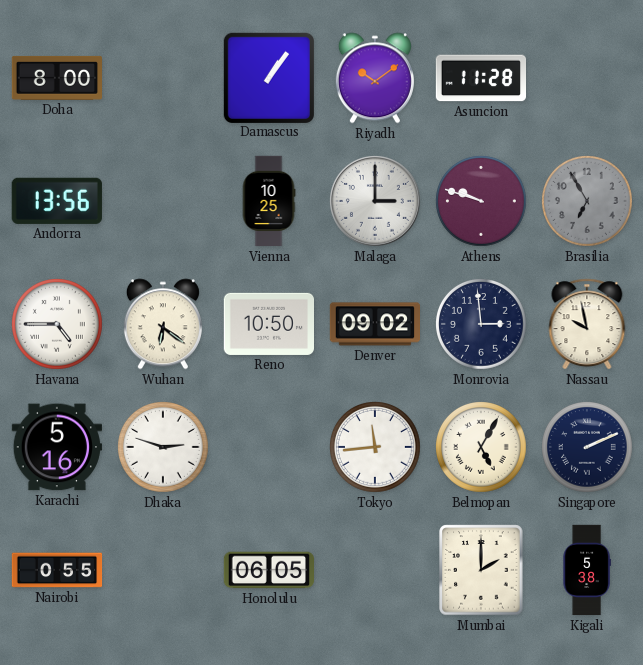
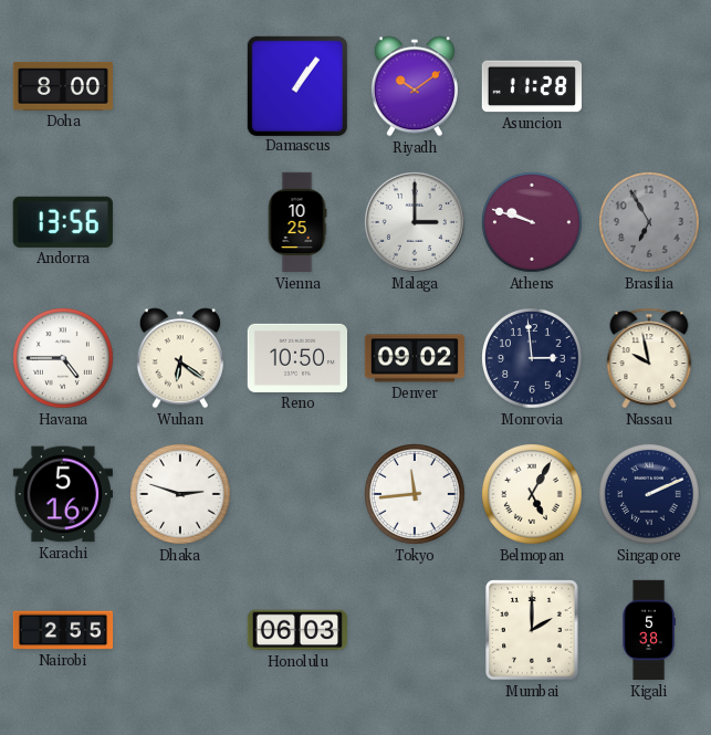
Nairobi: 0:55 -> 2:55
Honolulu: 06:05 -> 06:03
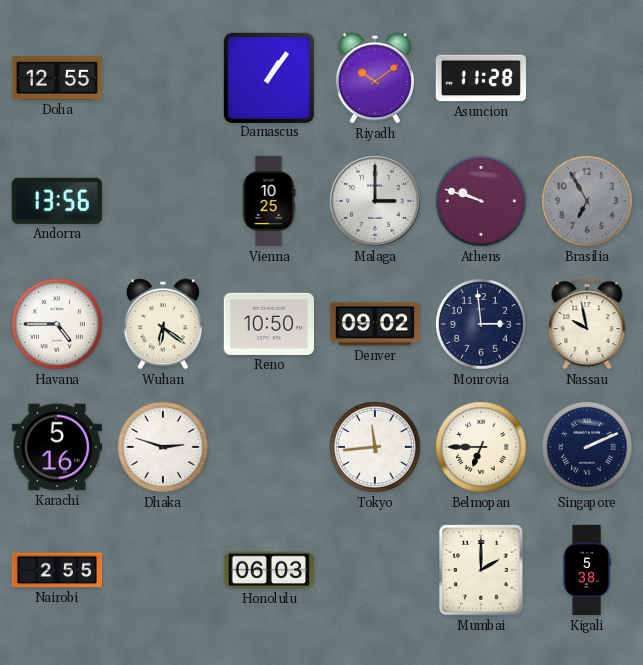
Doha: 8:00 -> 12:55
Belmopan: 5:05 -> 6:45
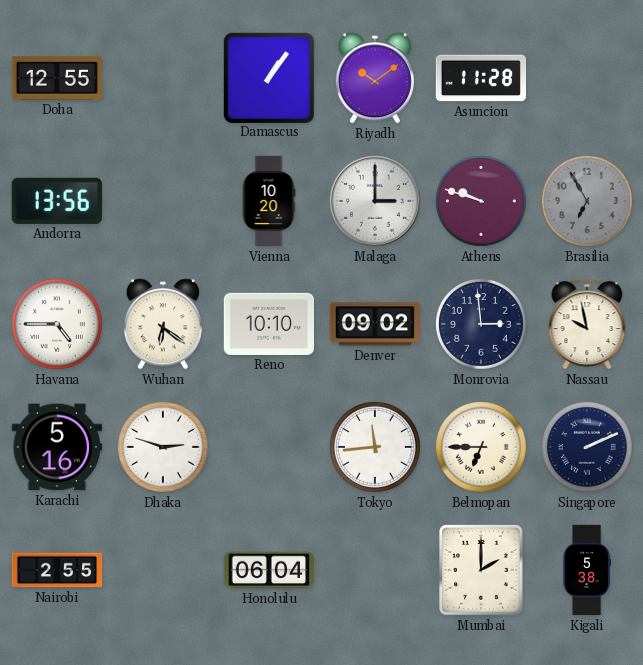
Vienna: 10:25 -> 10:20
Reno: 10:50 -> 10:10
Honolulu: 06:03 -> 06:04
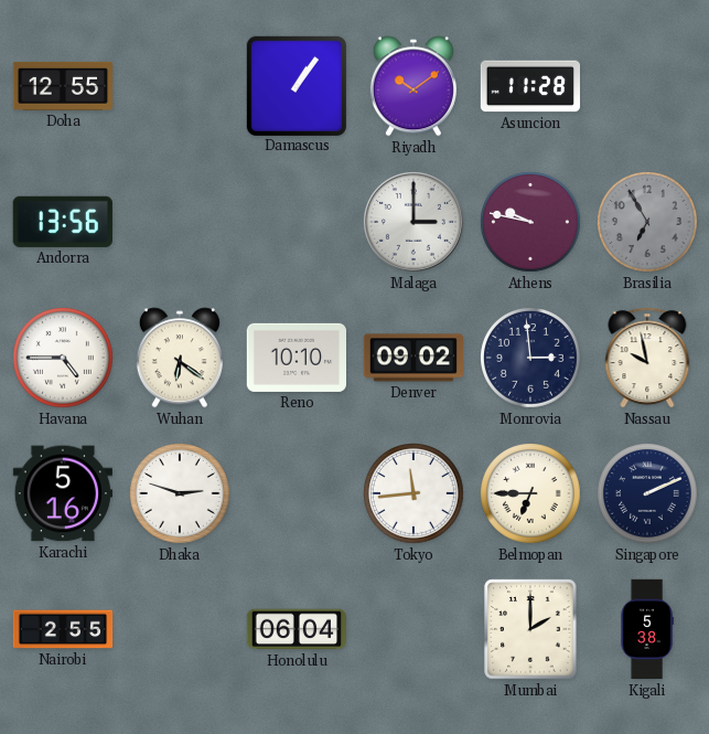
Vienna: 10:20 -> none
Athens: 9:48 -> 9:47
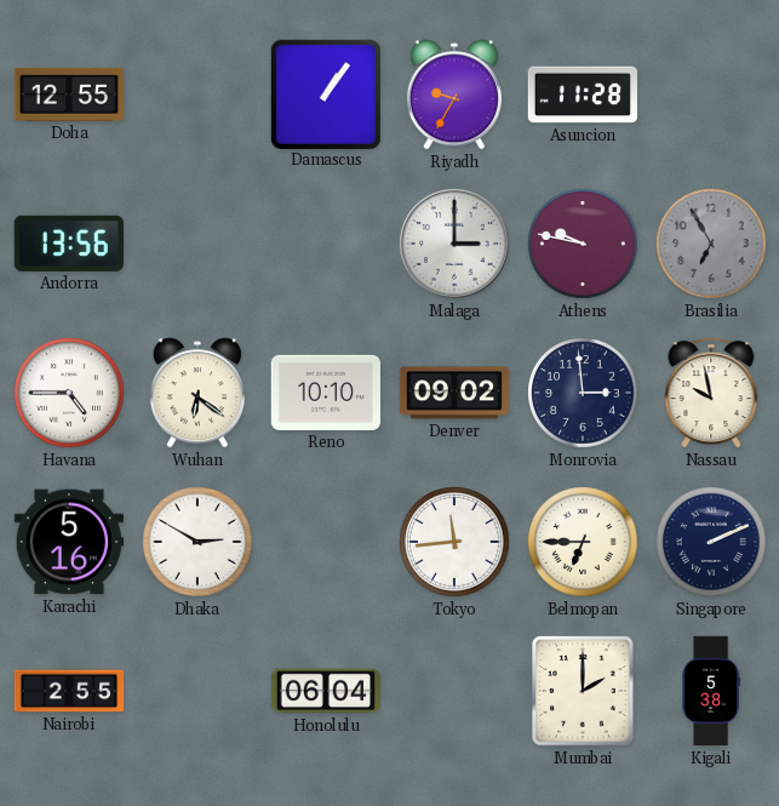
Riyadh: 10:09 -> 9:35
Dhaka: 2:48 -> 2:50
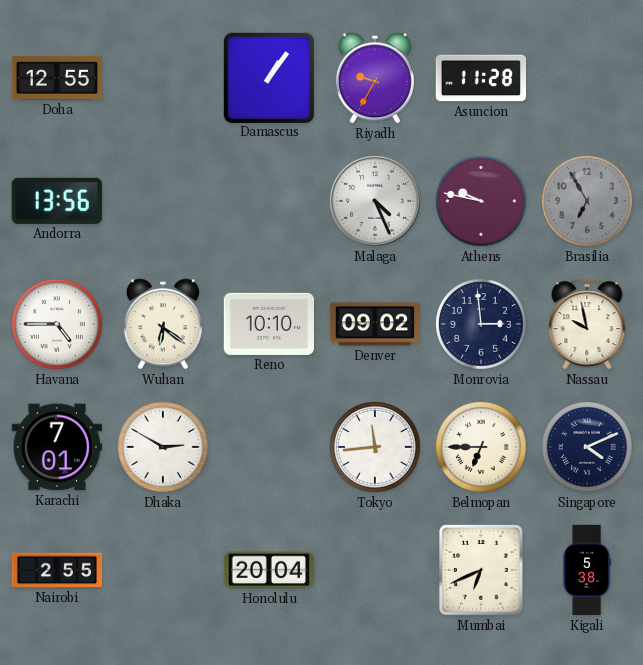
Malaga: 3:00 -> 4:26
Karachi: 5:16 -> 7:01
Singapore: 2:11 -> 4:11
Honolulu: 06:04 -> 20:04
Mumbai: 2:00 -> 6:41
